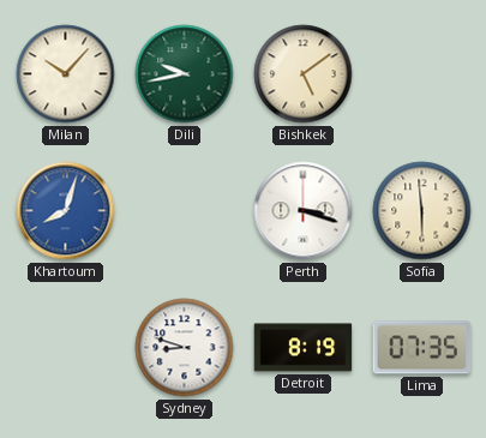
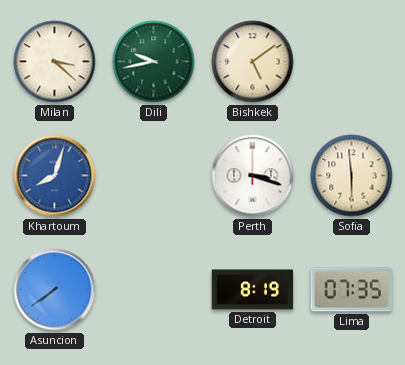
Milan: 10:07 -> 3:22
Asuncion: none -> 7:39
Sydney: 8:48 -> none
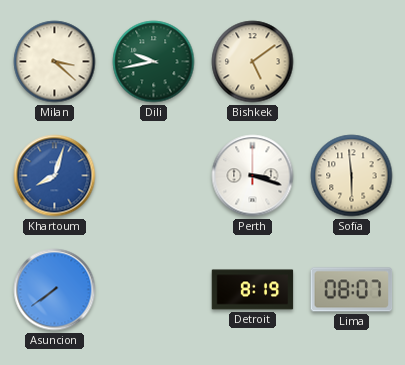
Lima: 07:35 -> 08:07
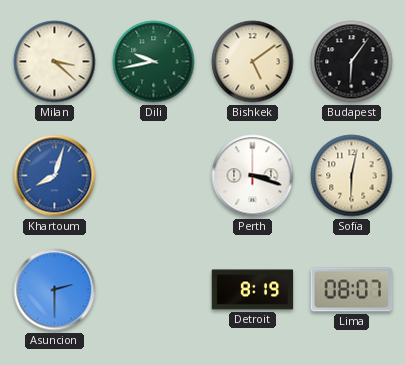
Budapest: none -> 6:06
Sofia: 5:59 -> 6:02
Asuncion: 7:39 -> 2:30
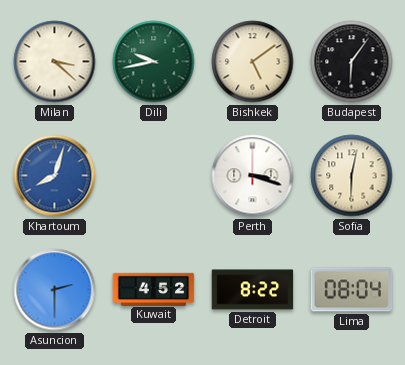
Kuwait: none -> 4:52
Detroit: 8:19 -> 8:22
Lima: 08:07 -> 08:04
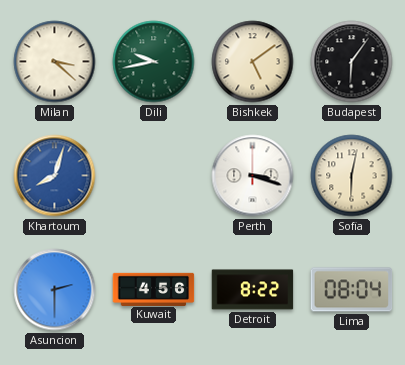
Kuwait: 4:52 -> 4:56
